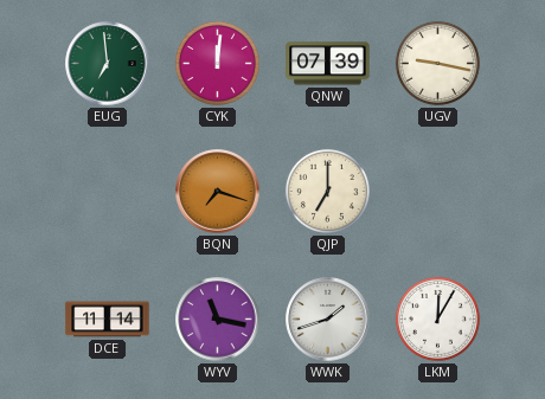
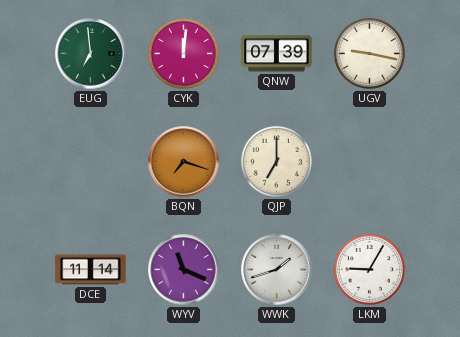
WYV: 11:17 -> 11:19
LKM: 12:05 -> 9:05
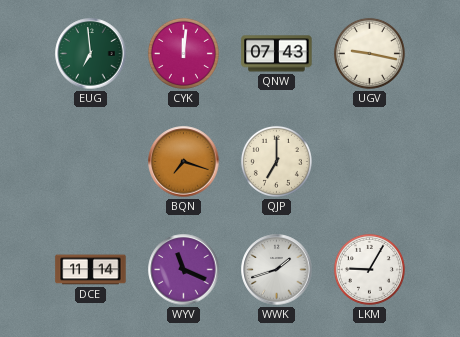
QNW: 07:39 -> 07:43
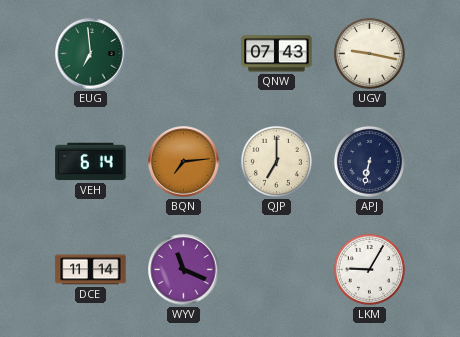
CYK: 12:01 -> none
VEH: none -> 6:14
BQN: 7:18 -> 7:14
APJ: none -> 6:32
WWK: 1:42 -> none
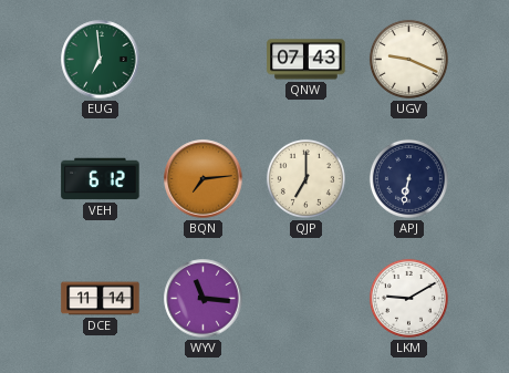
UGV: 9:17 -> 9:19
VEH: 6:14 -> 6:12
WYV: 11:19 -> 11:16
LKM: 9:05 -> 9:10
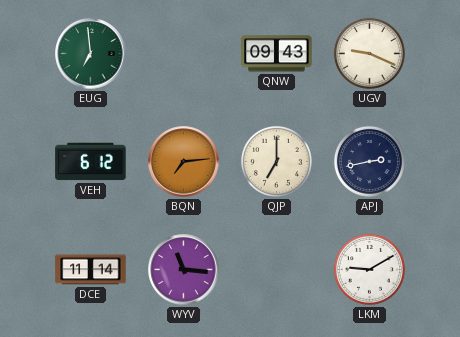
QNW: 07:43 -> 09:43
APJ: 6:32 -> 2:43
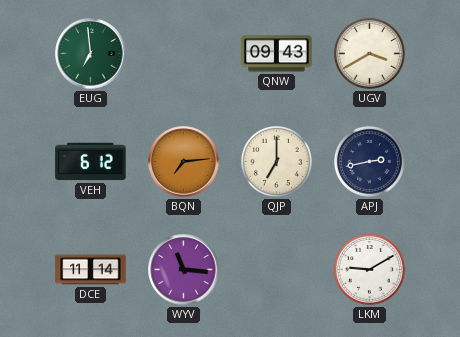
UGV: 9:19 -> 3:40
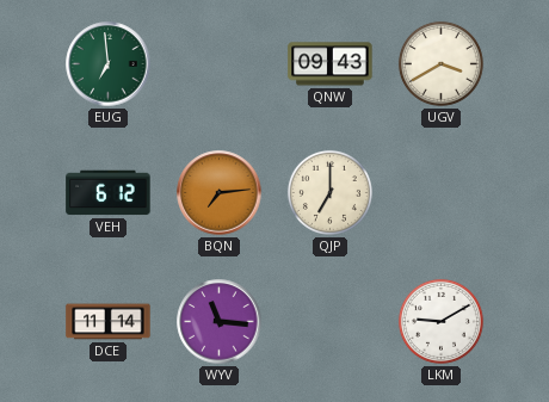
APJ: 2:43 -> none
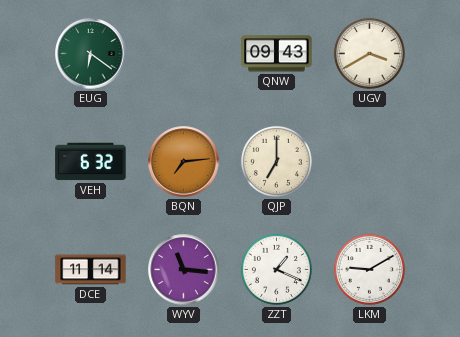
EUG: 6:59 -> 6:21
VEH: 6:12 -> 6:32
ZZT: none -> 1:19
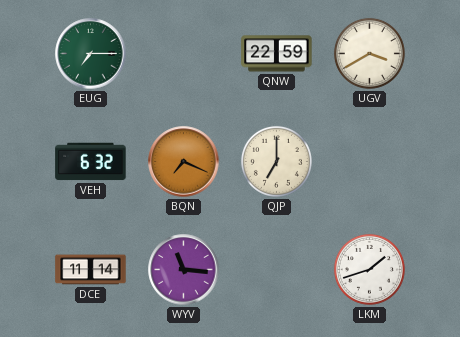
EUG: 6:21 -> 7:15
QNW: 09:43 -> 22:59
BQN: 7:14 -> 7:19
ZZT: 1:19 -> none
LKM: 9:10 -> 1:42
